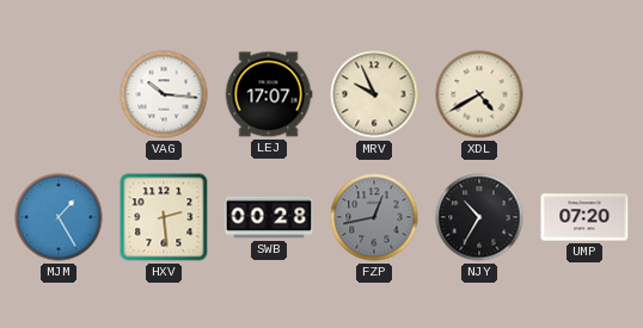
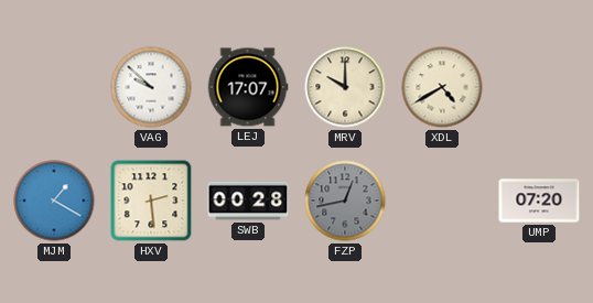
VAG: 10:16 -> 9:52
MRV: 9:56 -> 10:00
MJM: 1:25 -> 1:20
NJY: 10:35 -> none
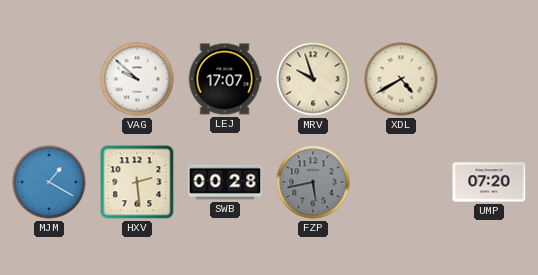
MRV: 10:00 -> 9:57
FZP: 12:43 -> 5:43
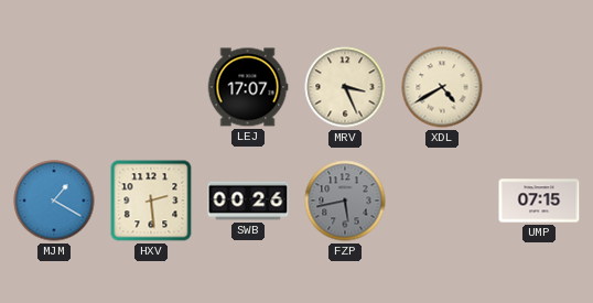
VAG: 9:52 -> none
MRV: 9:57 -> 3:26
SWB: 00:28 -> 00:26
UMP: 07:20 -> 07:15
